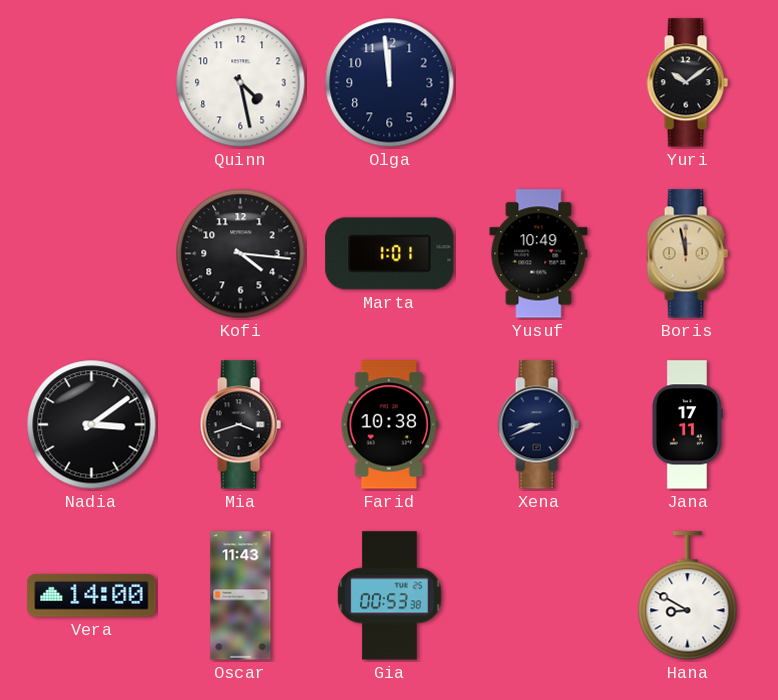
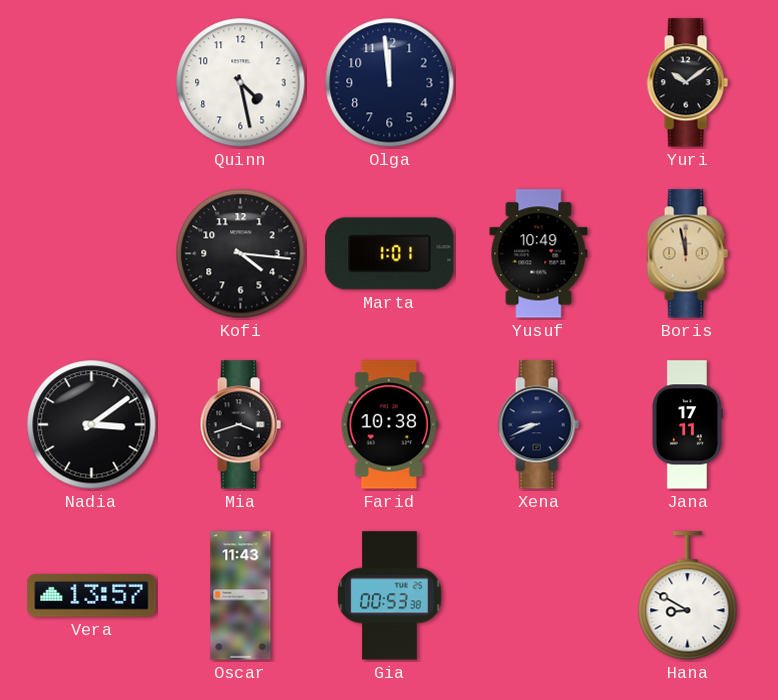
Vera: 14:00 -> 13:57
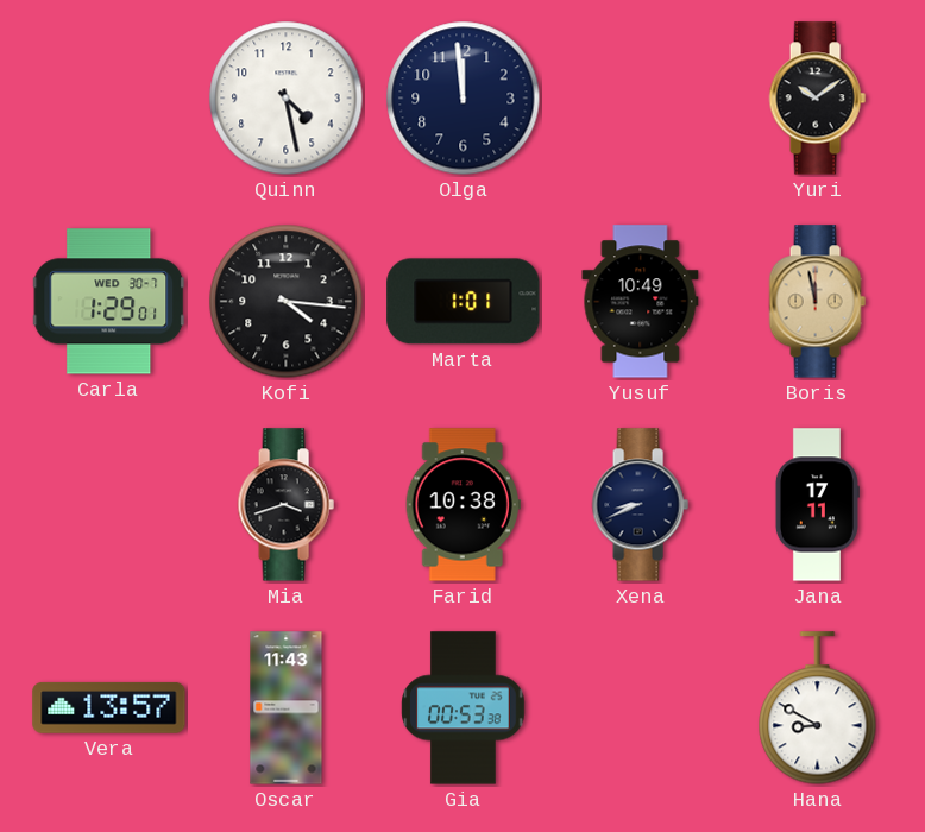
Carla: none -> 1:29
Nadia: 3:09 -> none
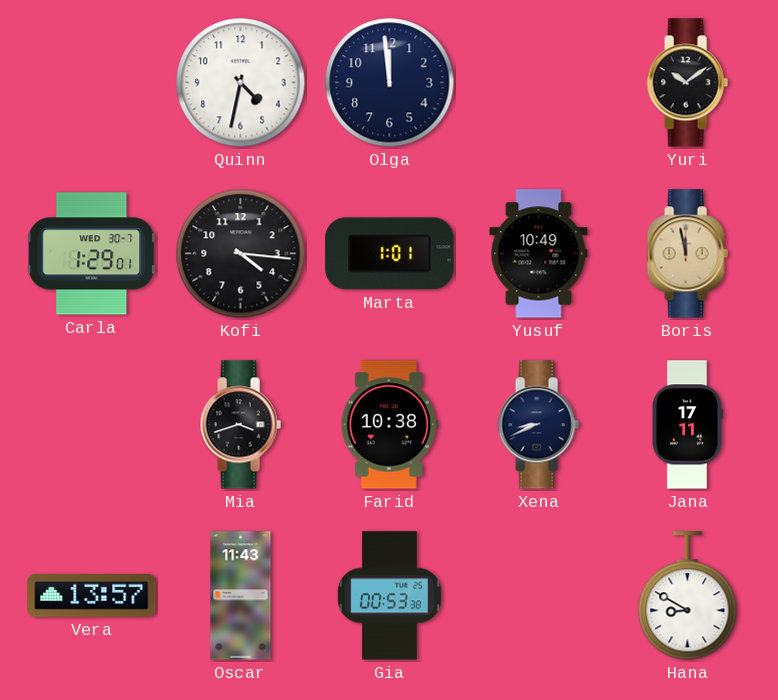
Quinn: 4:28 -> 4:32
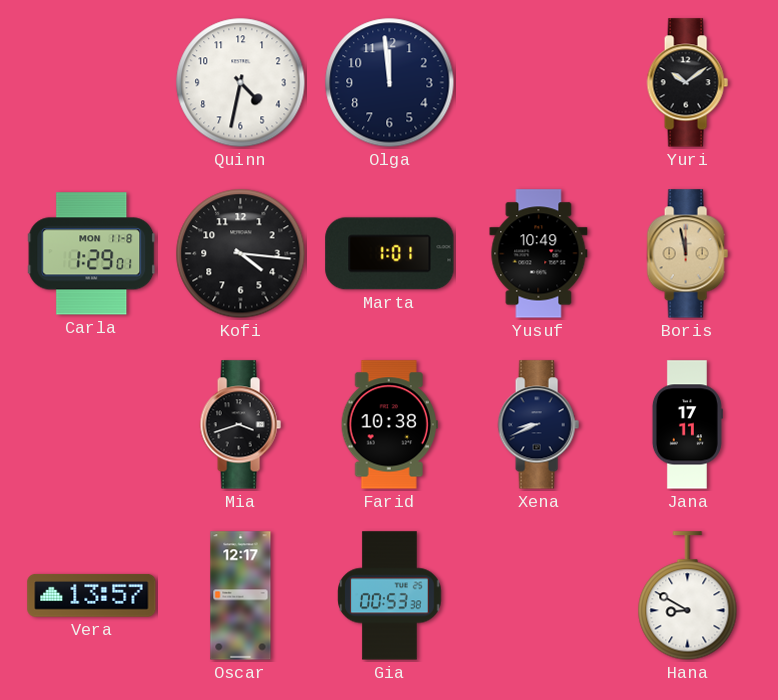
Carla date: WED 30-7 -> MON 11-8
Oscar: 11:43 -> 12:17
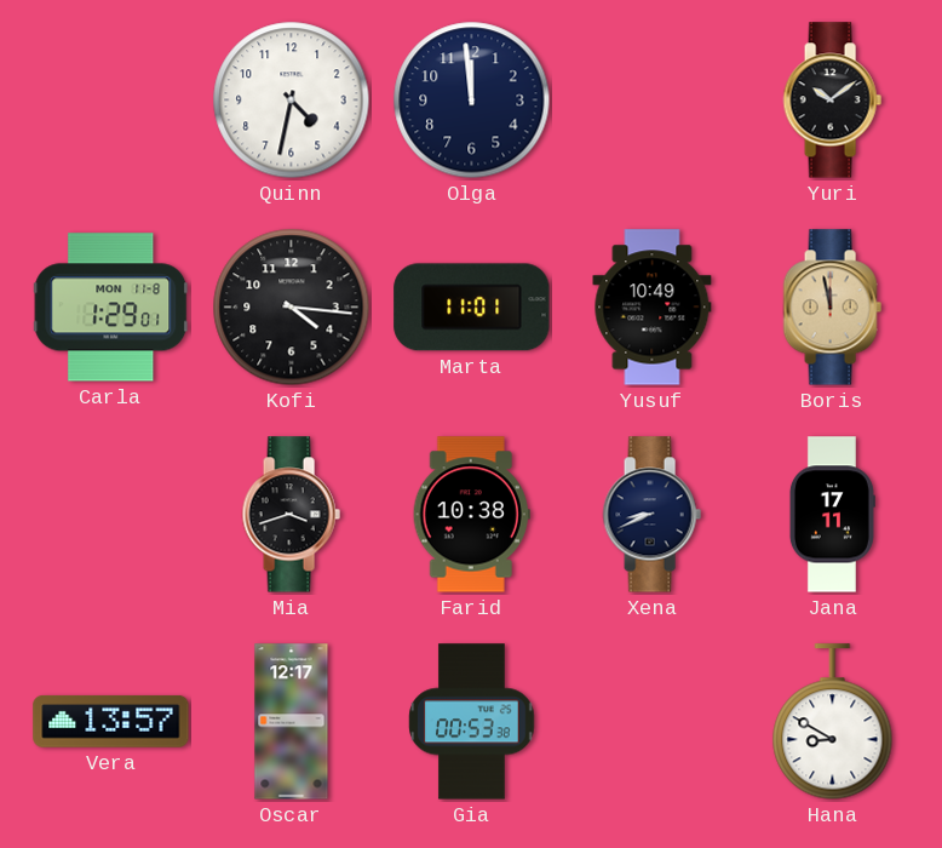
Marta: 1:01 -> 11:01
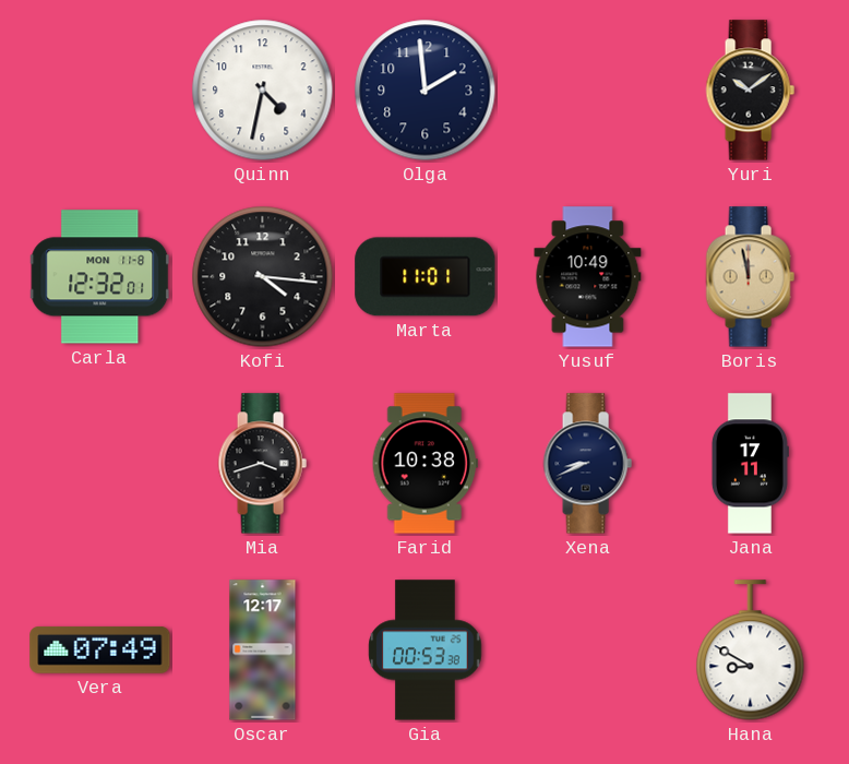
Olga: 11:59 -> 1:59
Carla: 1:29 -> 12:32
Vera: 13:57 -> 07:49
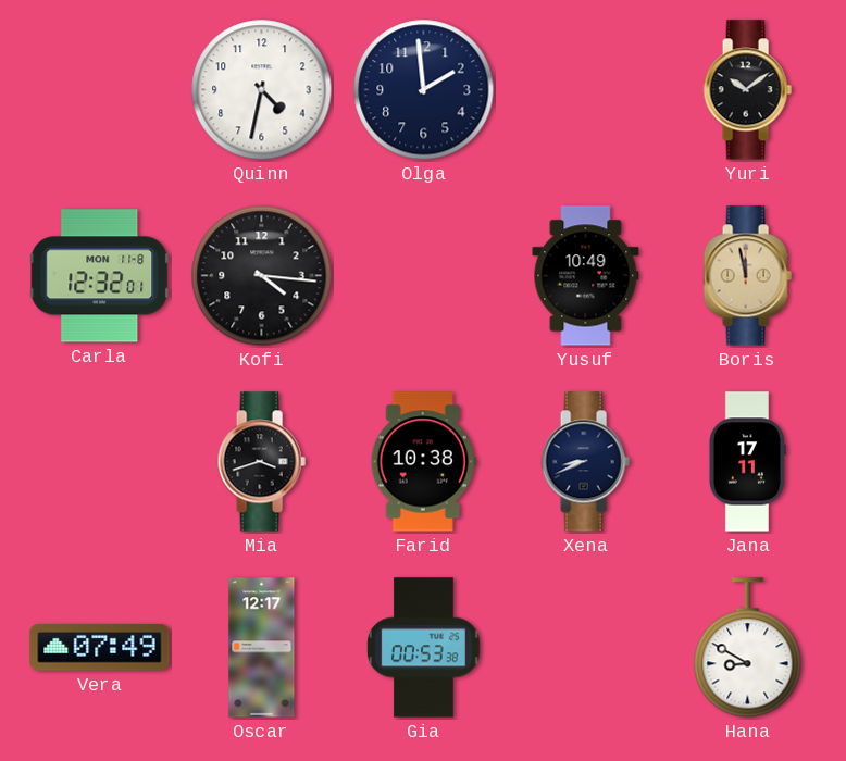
Marta: 11:01 -> none
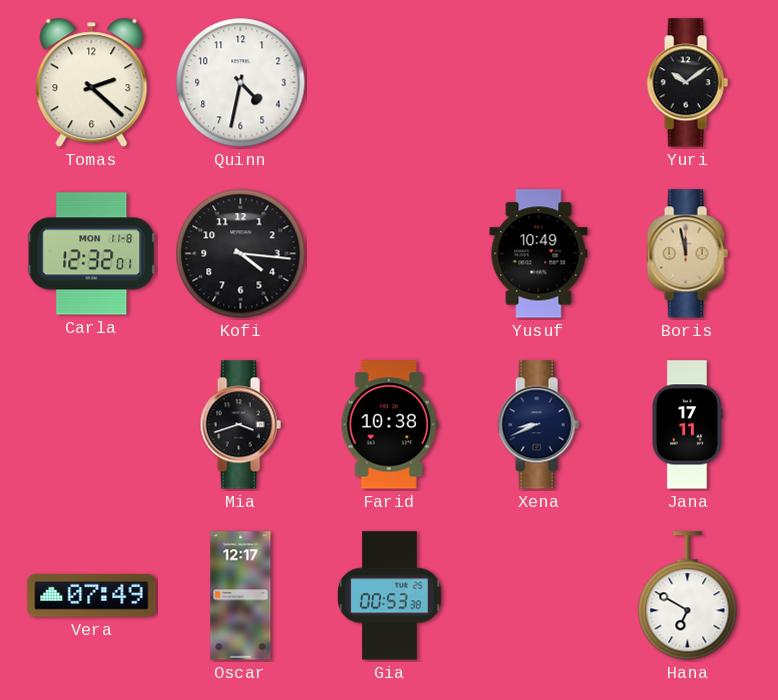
Tomas: none -> 2:22
Olga: 1:59 -> none
Hana: 8:50 -> 6:50
